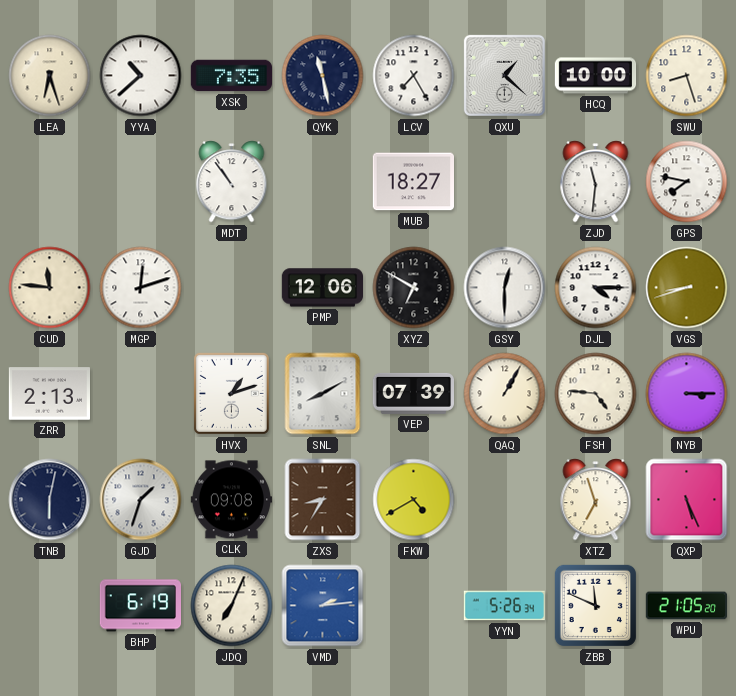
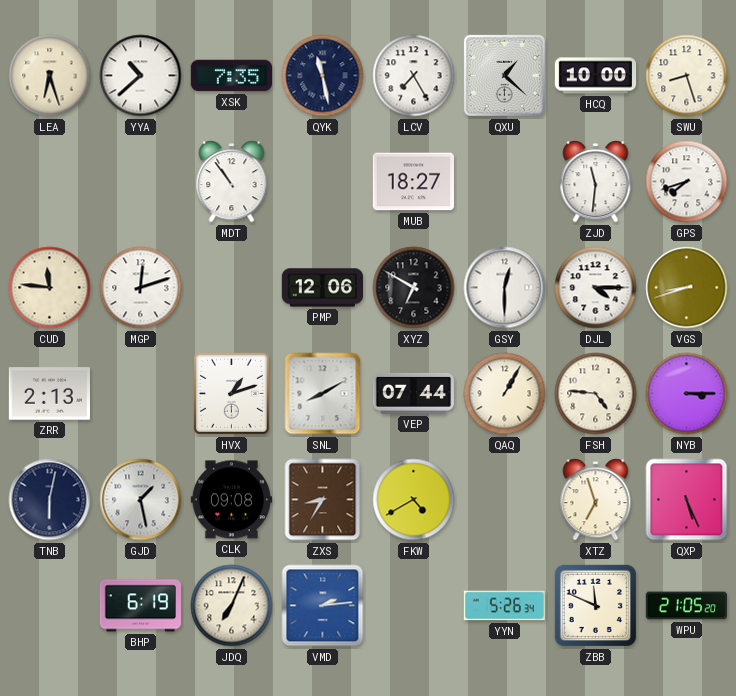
GPS: 7:47 -> 7:42
VEP: 07:39 -> 07:44
GJD: 1:33 -> 1:28
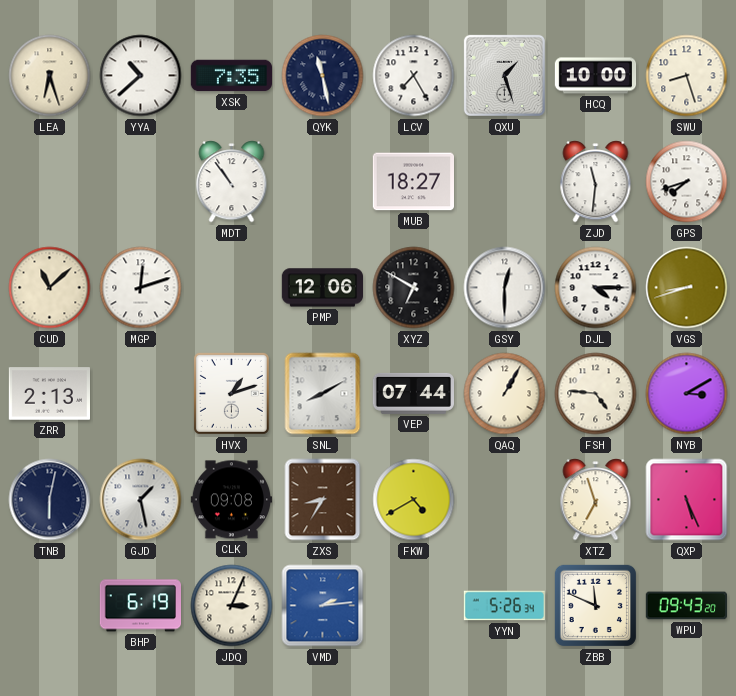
QXU: 1:22 -> 1:27
CUD: 11:46 -> 11:08
NYB: 3:15 -> 3:10
JDQ: 7:04 -> 3:04
WPU: 21:05 -> 09:43
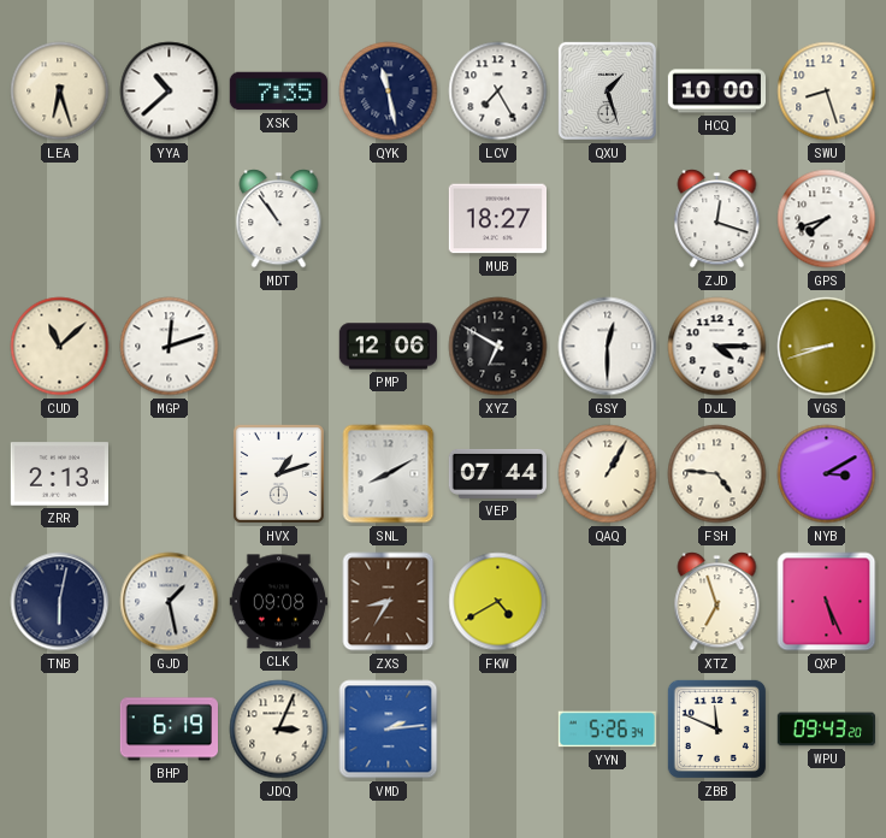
ZJD: 11:31 -> 12:18
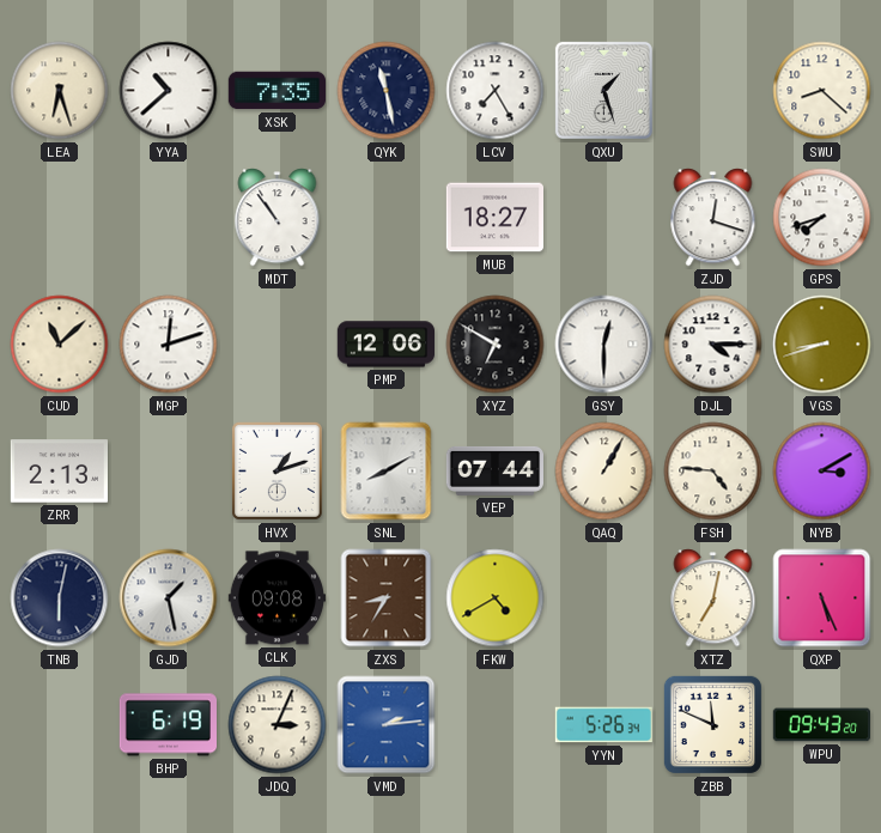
HCQ: 10:00 -> none
SWU: 8:27 -> 8:22
XTZ: 6:57 -> 7:02
